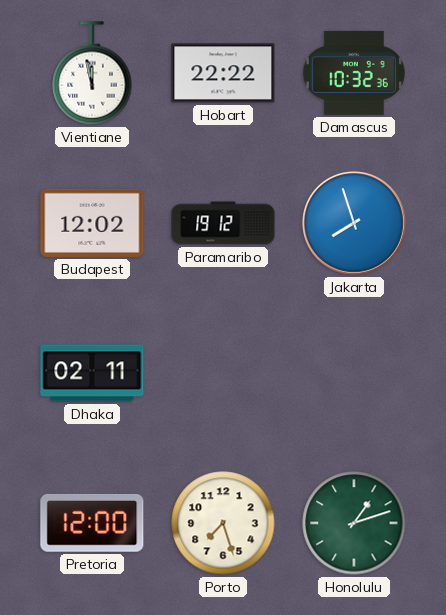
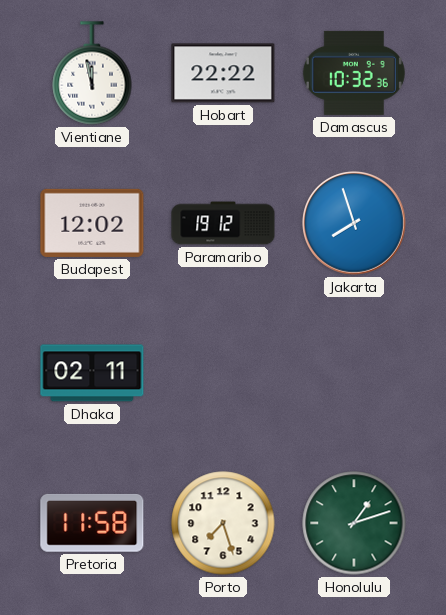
Pretoria: 12:00 -> 11:58
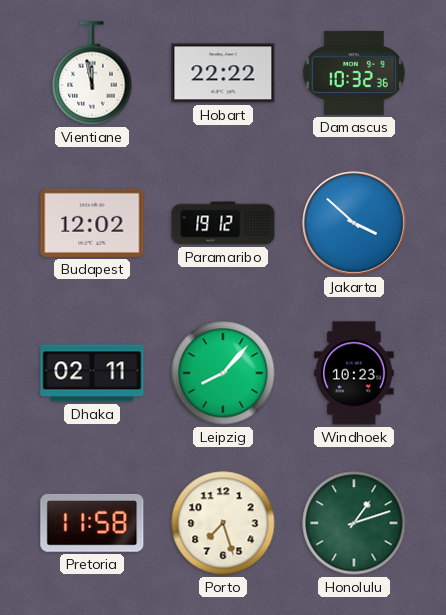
Jakarta: 7:57 -> 3:52
Leipzig: none -> 8:07
Windhoek: none -> 10:23
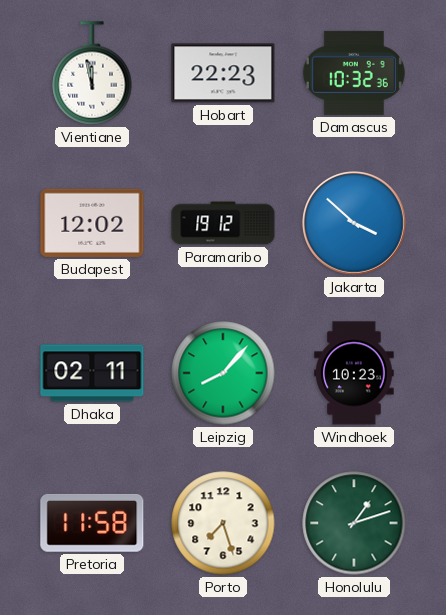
Hobart: 22:22 -> 22:23
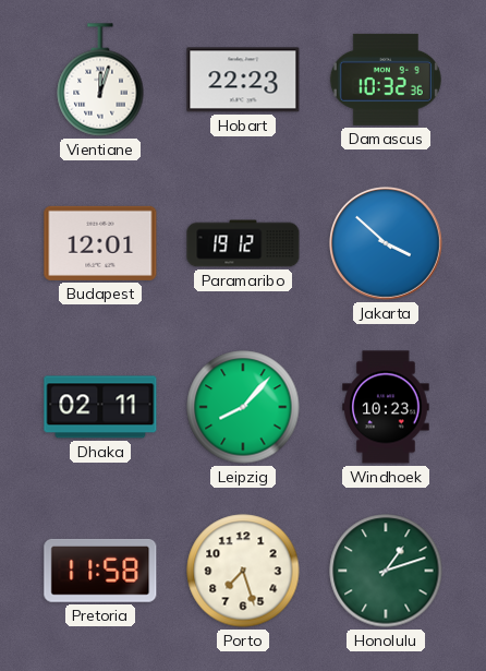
Vientiane: 11:58 -> 12:03
Budapest: 12:02 -> 12:01
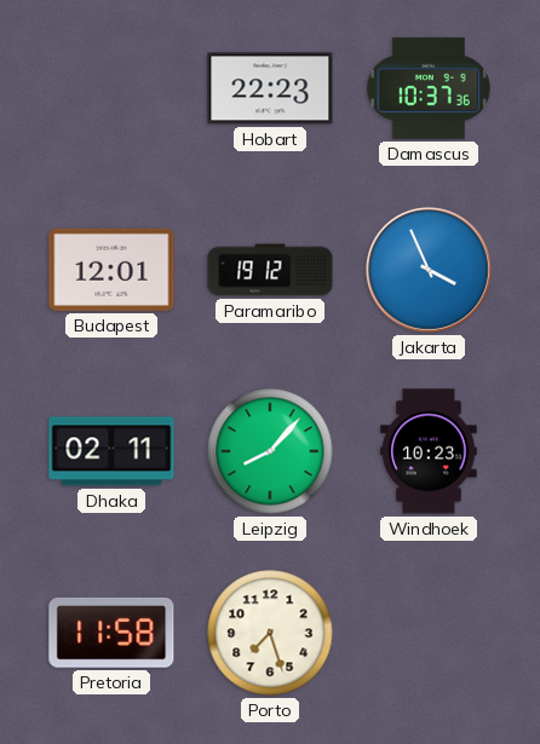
Vientiane: 12:03 -> none
Damascus: 10:32 -> 10:37
Jakarta: 3:52 -> 3:56
Honolulu: 1:12 -> none
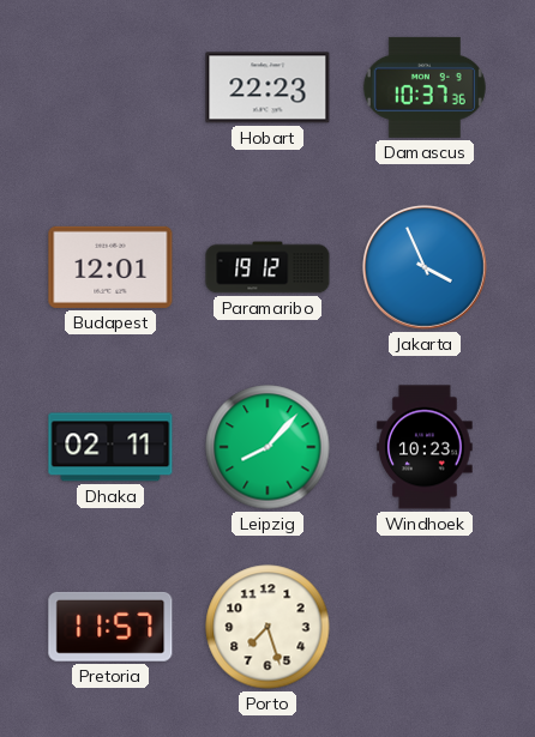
Pretoria: 11:58 -> 11:57
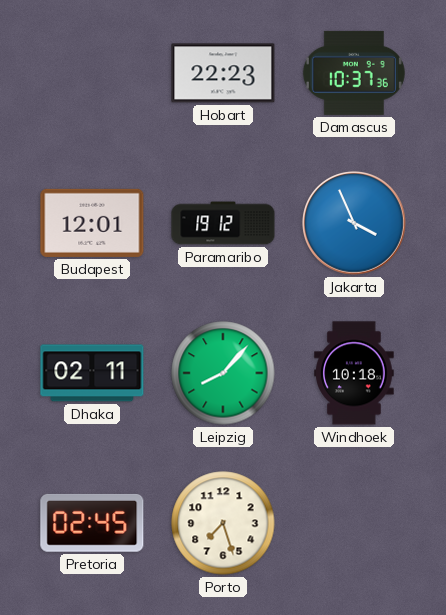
Windhoek: 10:23 -> 10:18
Pretoria: 11:57 -> 02:45
